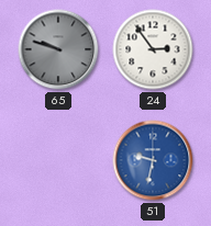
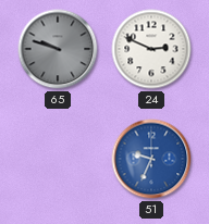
24: 2:54 -> 2:49
51: 9:32 -> 9:34
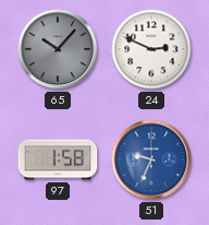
65: 9:48 -> 10:07
97: none -> 1:58
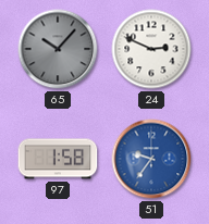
51: 9:34 -> 9:36
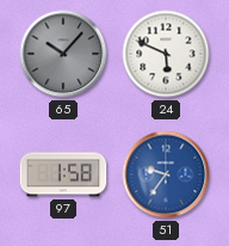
24: 2:49 -> 5:49
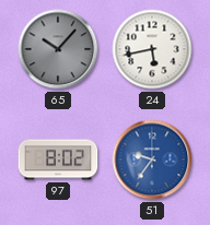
24: 5:49 -> 5:43
97: 1:58 -> 8:02
